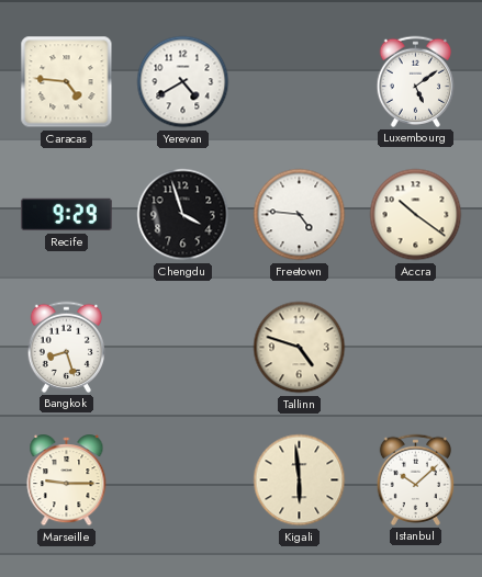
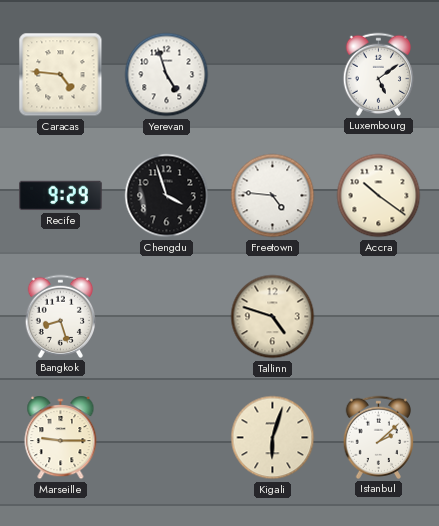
Yerevan: 4:40 -> 4:57
Kigali: 5:59 -> 6:03
Istanbul: 10:08 -> 2:08
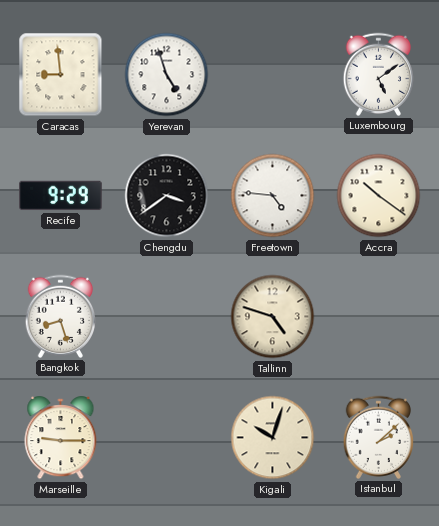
Caracas: 4:46 -> 8:59
Chengdu: 3:57 -> 3:39
Kigali: 6:03 -> 10:03
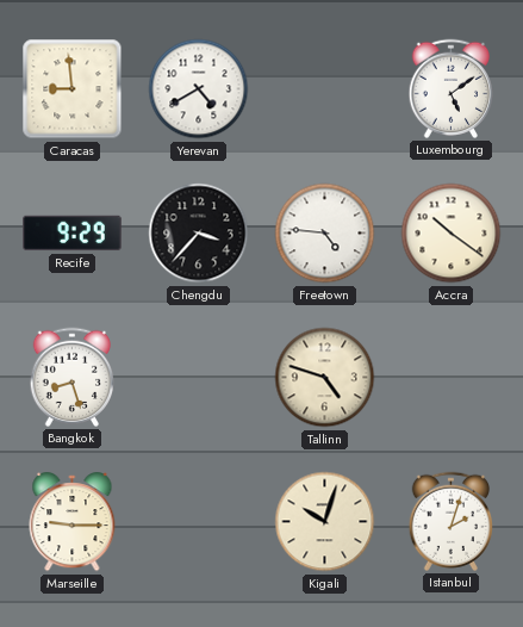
Yerevan: 4:57 -> 4:40
Chengdu: 3:39 -> 3:37
Istanbul: 2:08 -> 2:03
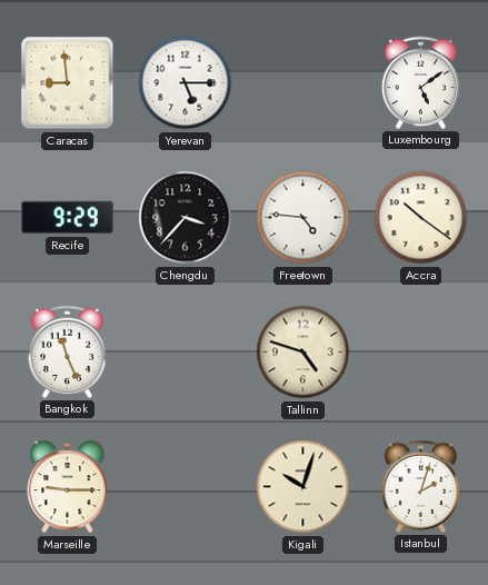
Yerevan: 4:40 -> 5:15
Bangkok: 8:27 -> 11:26
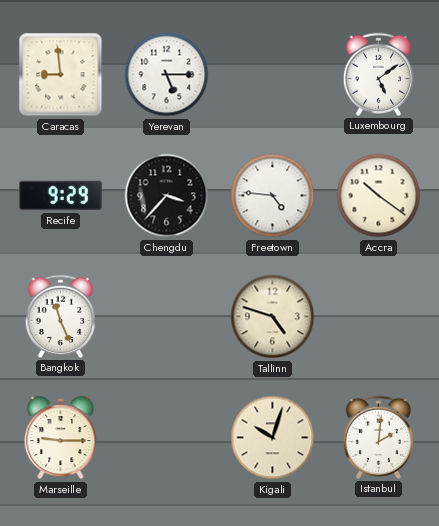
Istanbul: 2:03 -> 2:01
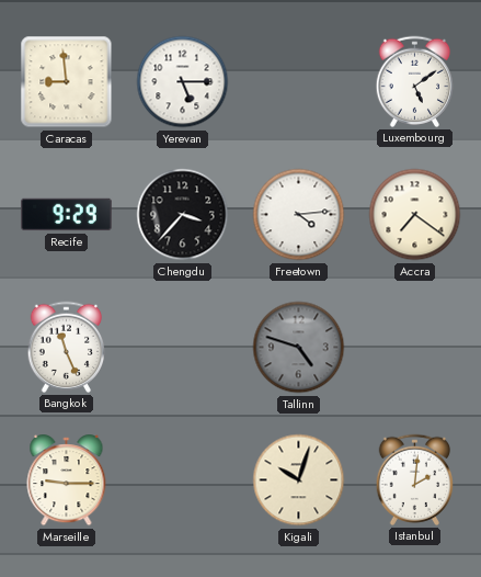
Freetown: 4:46 -> 4:14
Accra: 10:21 -> 7:21
Tallinn dial: cream -> grey
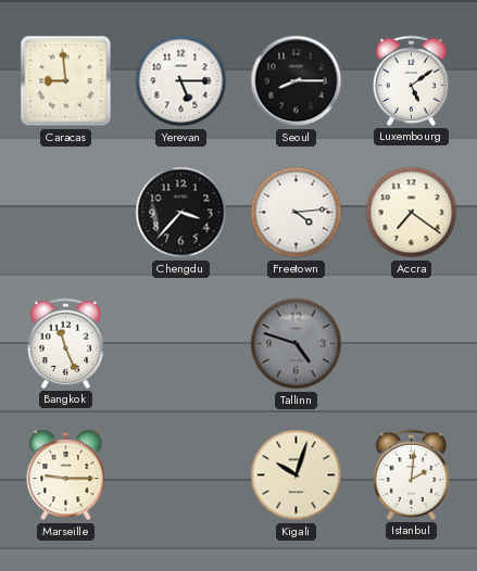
Seoul: none -> 8:15
Recife: 9:29 -> none
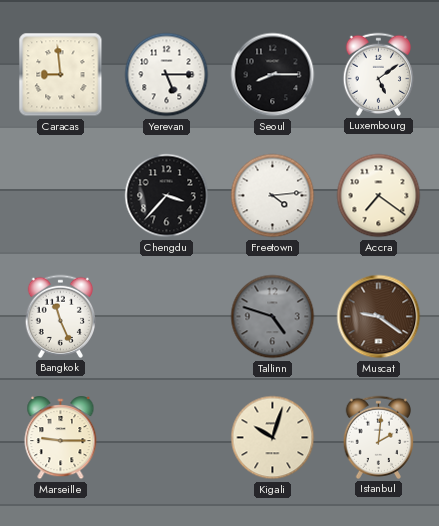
Muscat: none -> 9:21
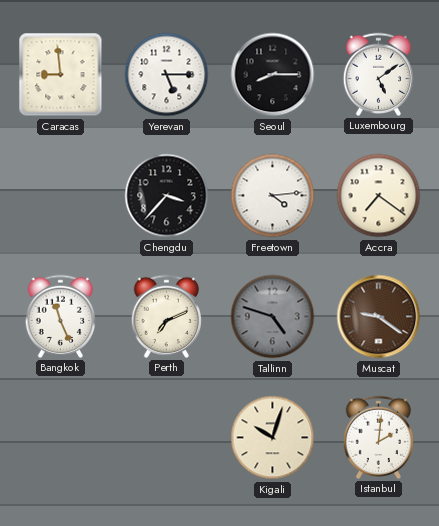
Perth: none -> 7:11
Marseille: 9:15 -> none
